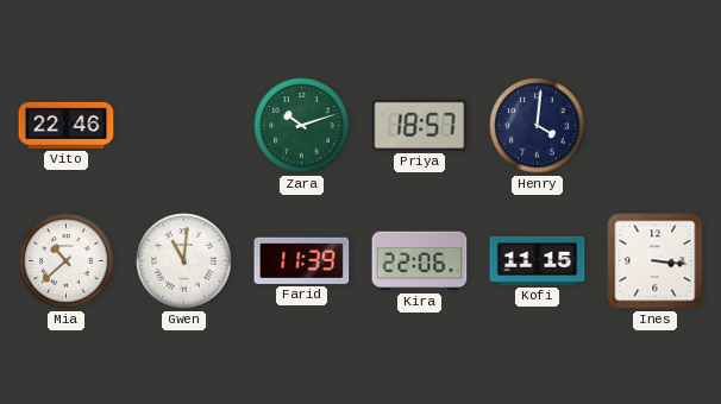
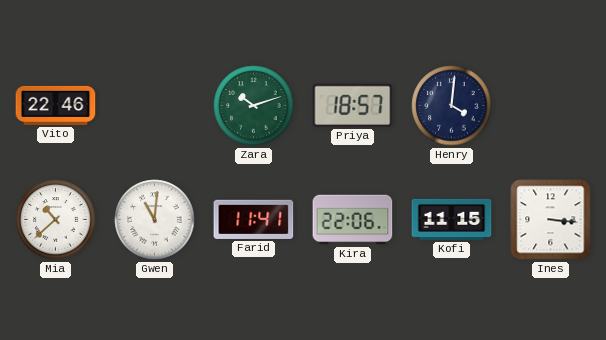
Farid: 11:39 -> 11:41
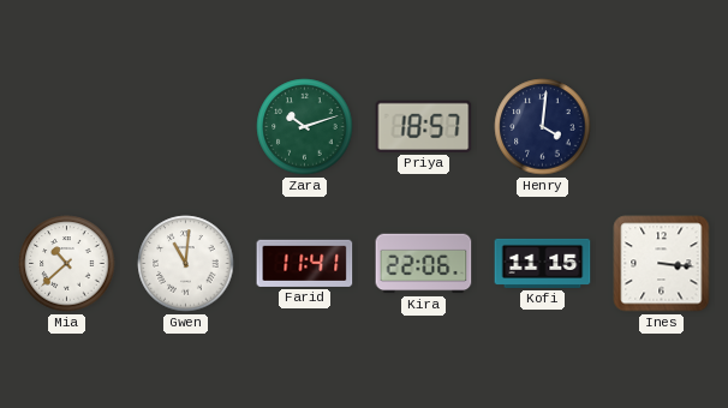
Vito: 22:46 -> none
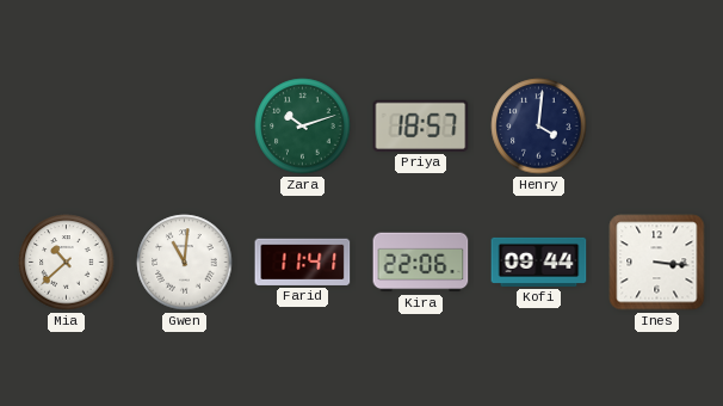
Kofi: 11:15 -> 09:44
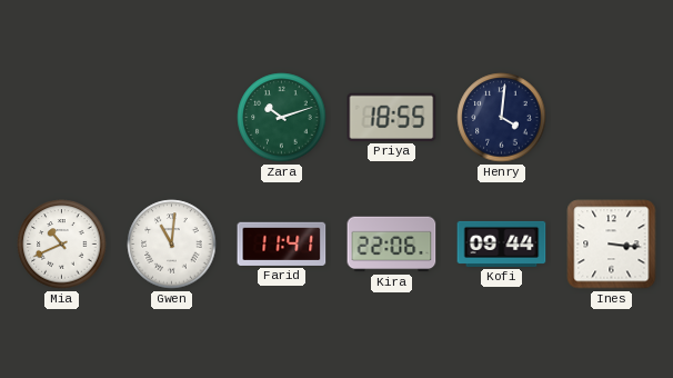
Priya: 18:57 -> 18:55
Mia: 10:38 -> 10:41
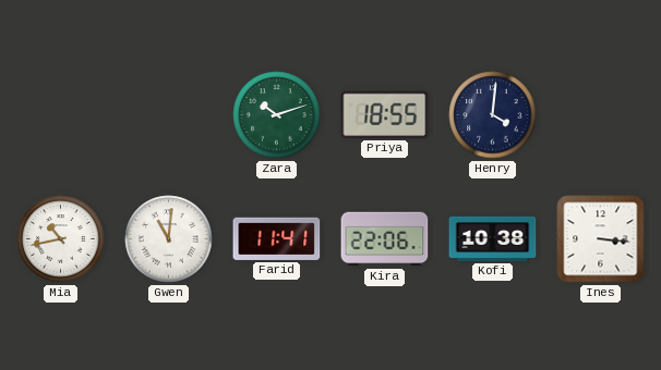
Mia: 10:41 -> 10:43
Kofi: 09:44 -> 10:38
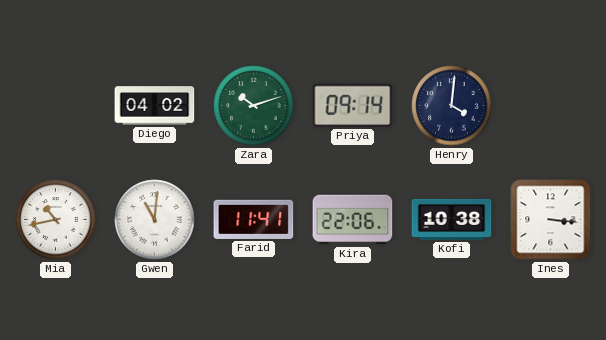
Diego: none -> 04:02
Priya: 18:55 -> 09:14
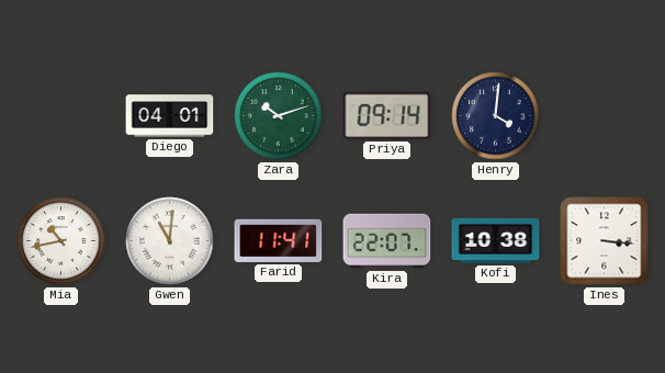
Diego: 04:02 -> 04:01
Kira: 22:06 -> 22:07
